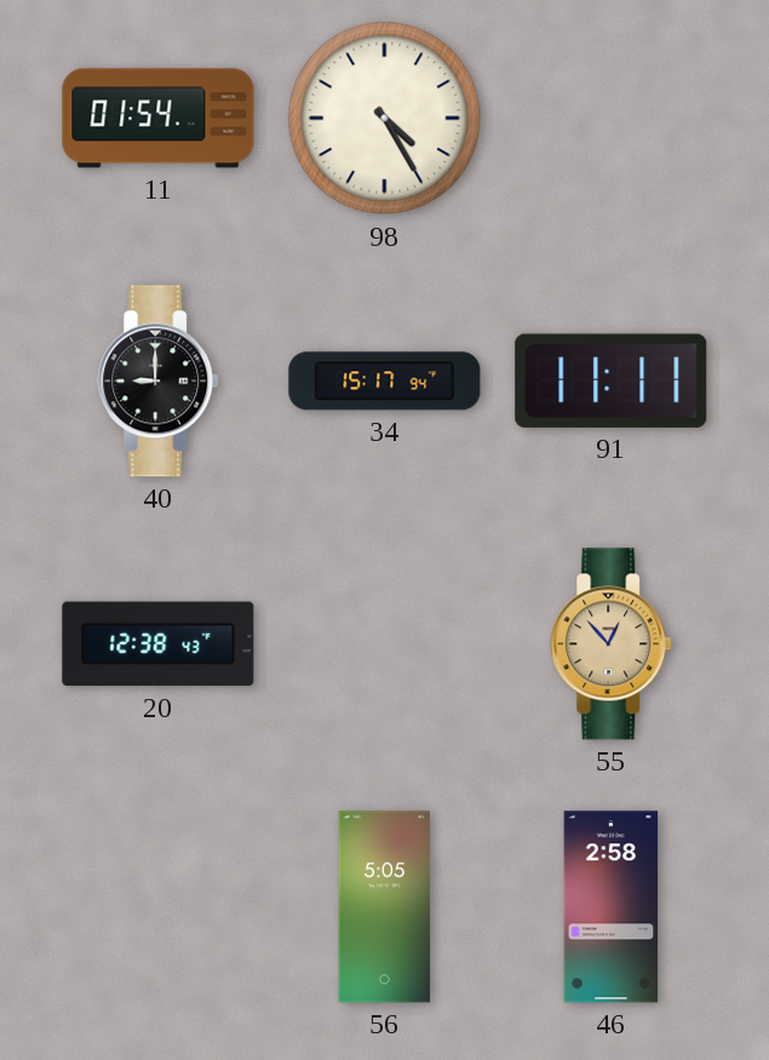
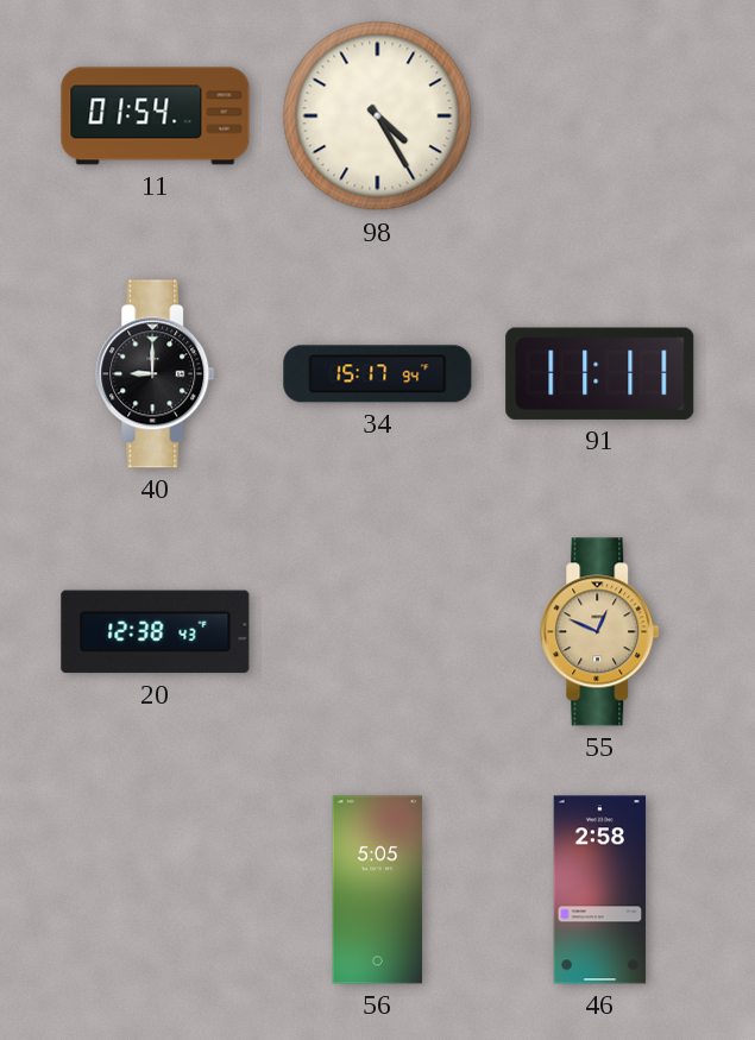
55: 12:53 -> 12:49
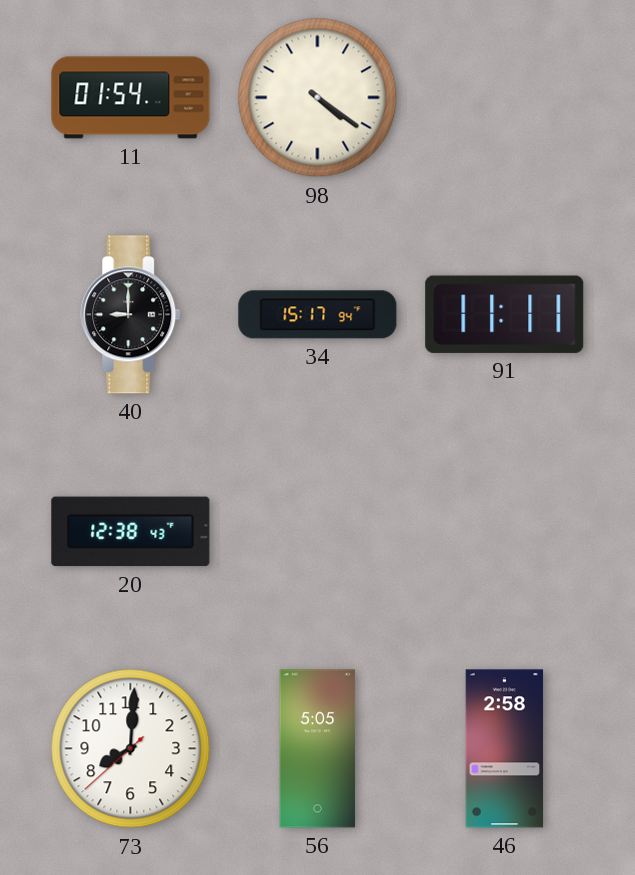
98: 4:25 -> 4:21
55: 12:49 -> none
73: none -> 8:00
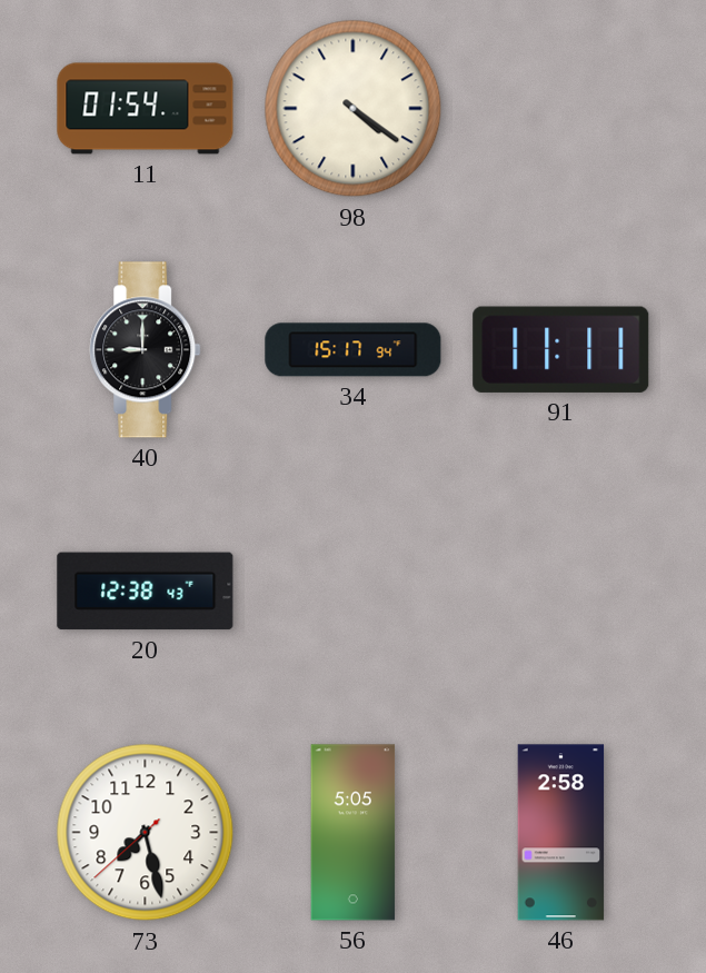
73: 8:00 -> 7:27
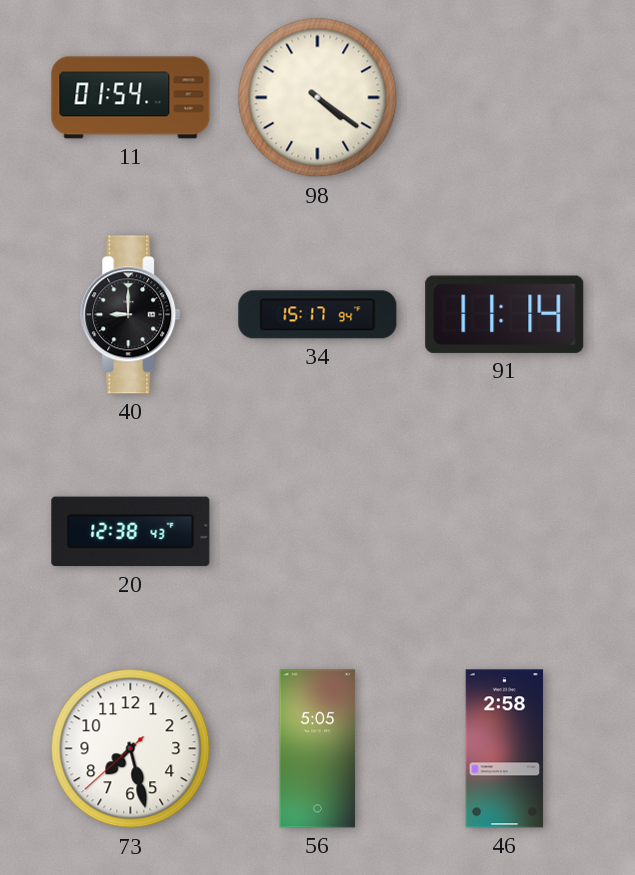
91: 11:11 -> 11:14
